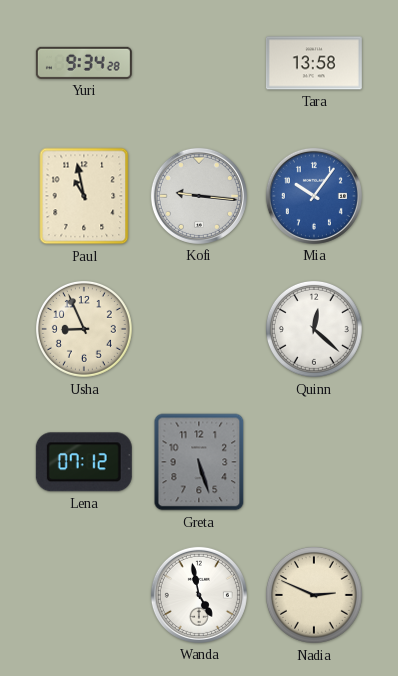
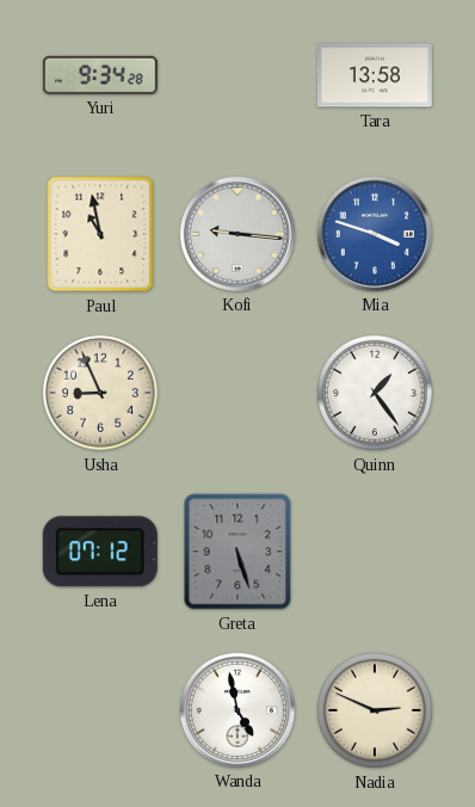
Mia: 10:06 -> 3:48
Quinn: 12:22 -> 1:24
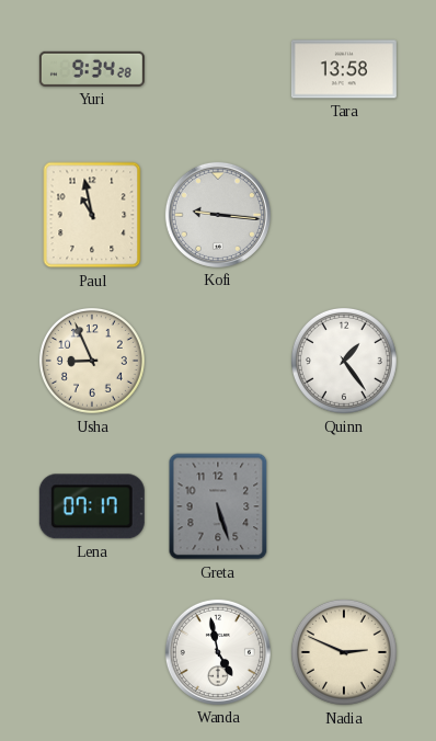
Mia: 3:48 -> none
Lena: 07:12 -> 07:17
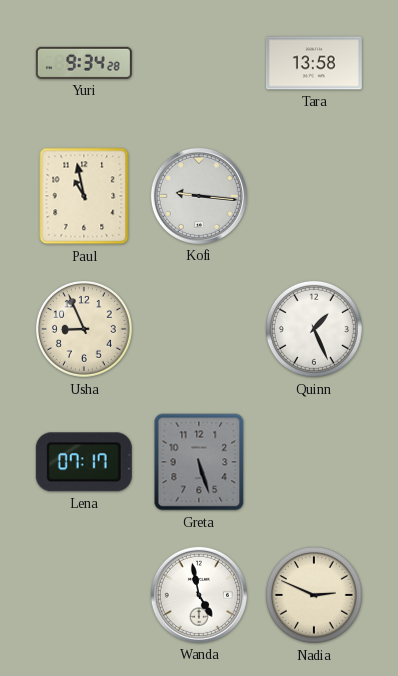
Quinn: 1:24 -> 1:26
